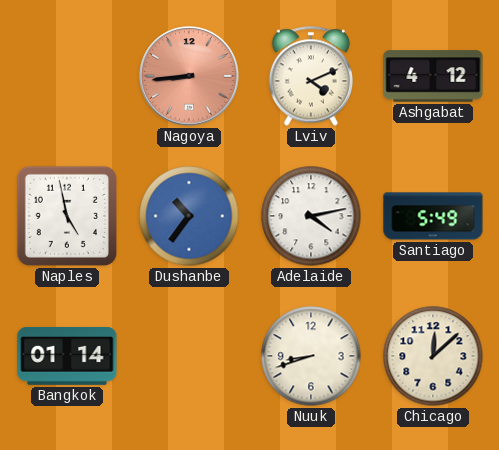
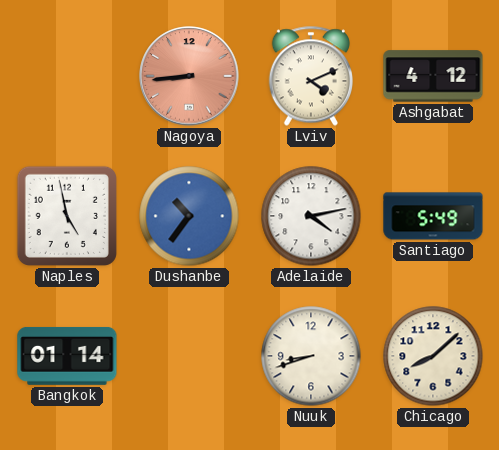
Chicago: 12:08 -> 8:08
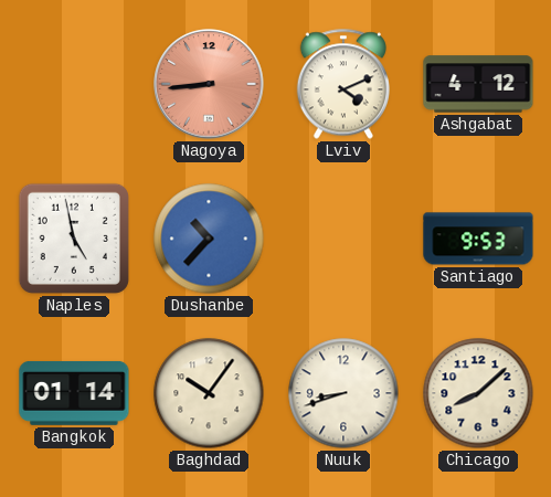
Dushanbe: 10:36 -> 10:37
Adelaide: 4:13 -> none
Santiago: 5:49 -> 9:53
Baghdad: none -> 10:06
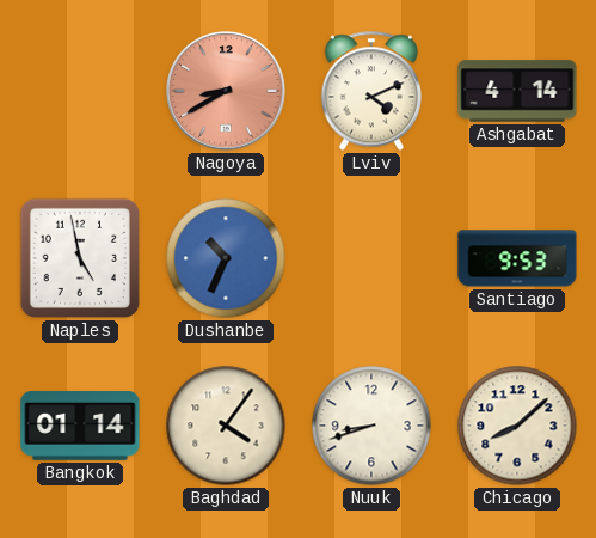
Nagoya: 8:44 -> 8:40
Ashgabat: 4:12 -> 4:14
Dushanbe: 10:37 -> 10:34
Baghdad: 10:06 -> 4:06
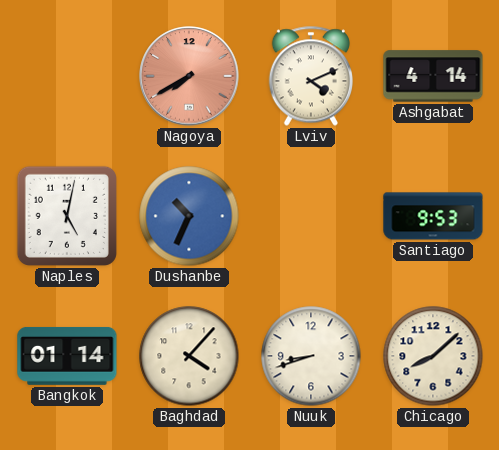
Nagoya: 8:40 -> 7:40
Naples: 4:58 -> 5:02
Baghdad: 4:06 -> 4:07
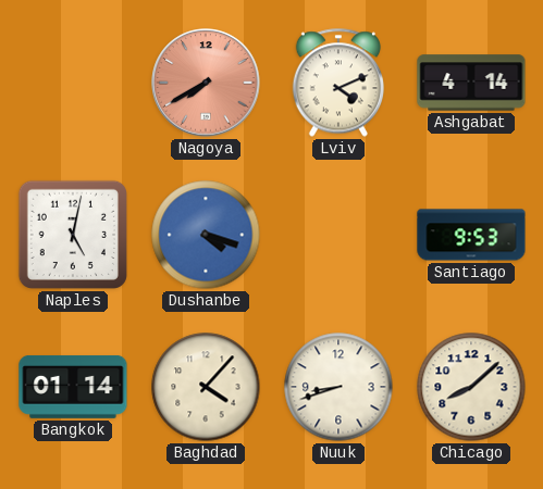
Dushanbe: 10:34 -> 4:18
